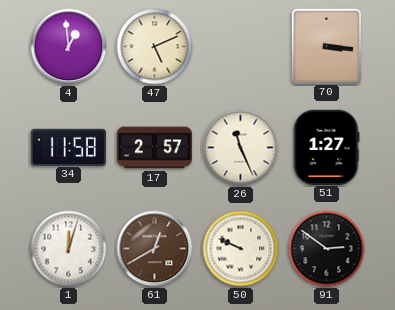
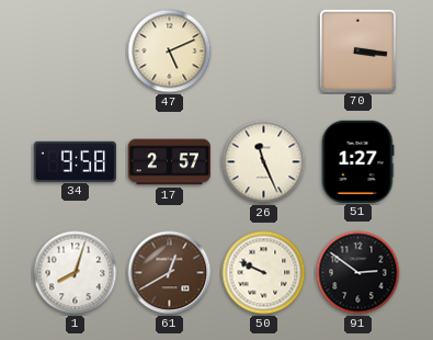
4: 12:59 -> none
34: 11:58 -> 9:58
1: 12:03 -> 8:03
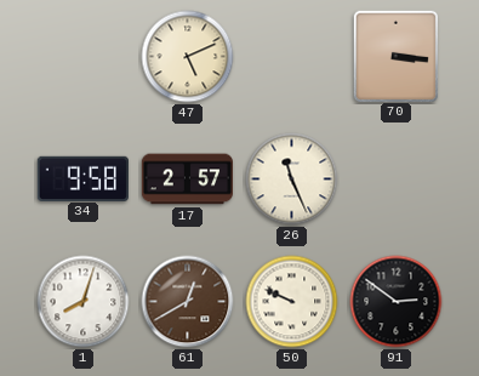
51: 1:27 -> none
